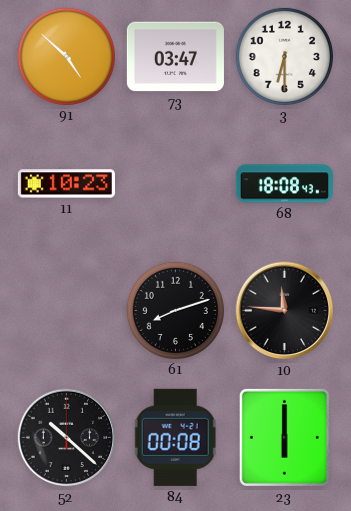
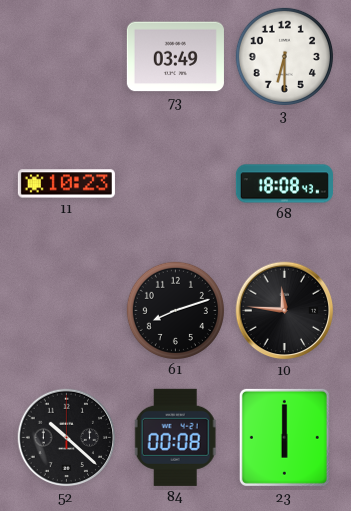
91: 4:52 -> none
73: 03:47 -> 03:49
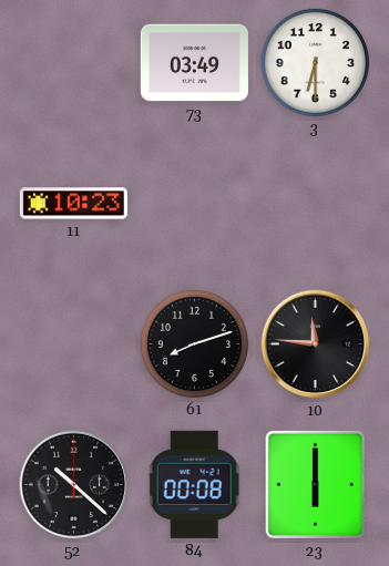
68: 18:08 -> none
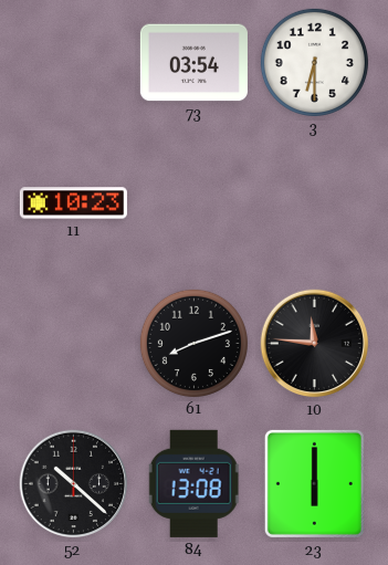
73: 03:49 -> 03:54
84: 00:08 -> 13:08
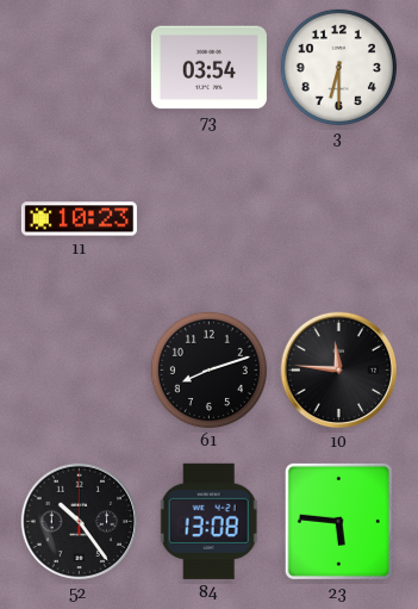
52: 10:22 -> 10:24
23: 6:00 -> 5:46
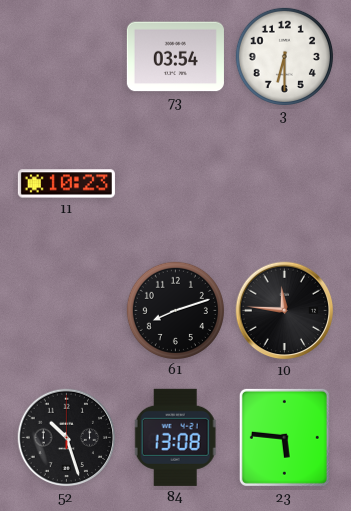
52: 10:24 -> 10:27
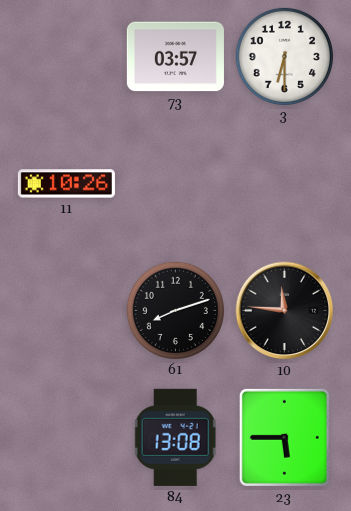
73: 03:54 -> 03:57
11: 10:23 -> 10:26
52: 10:27 -> none
23: 5:46 -> 5:45
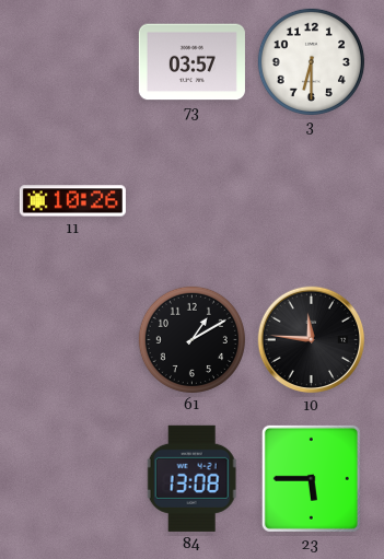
61: 8:12 -> 1:10
